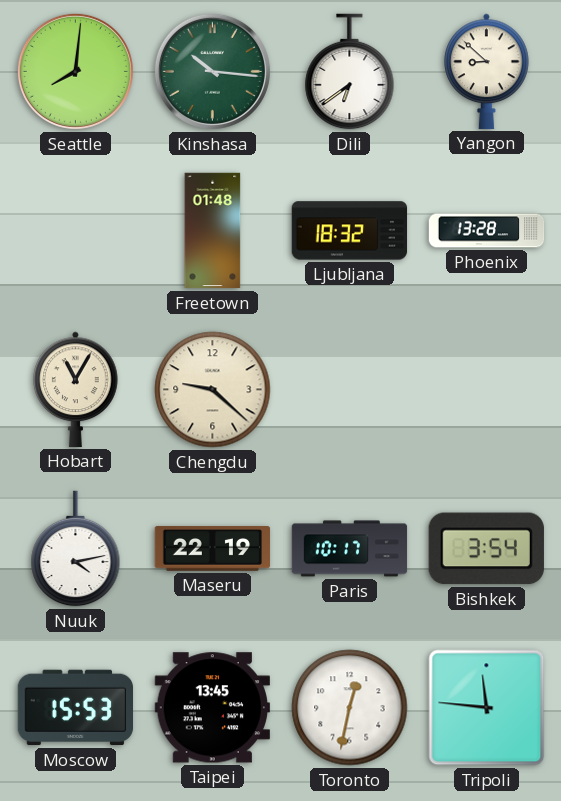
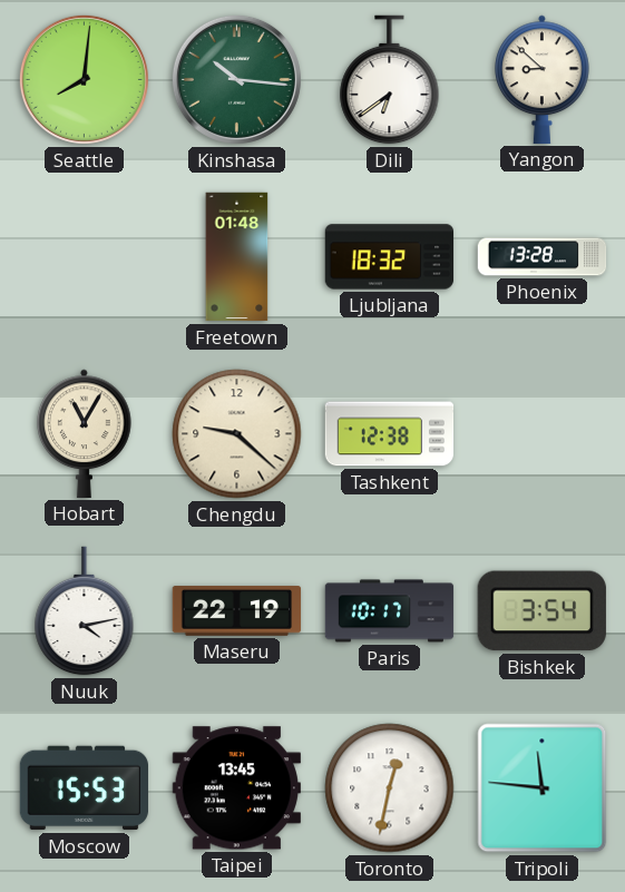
Tashkent: none -> 12:38
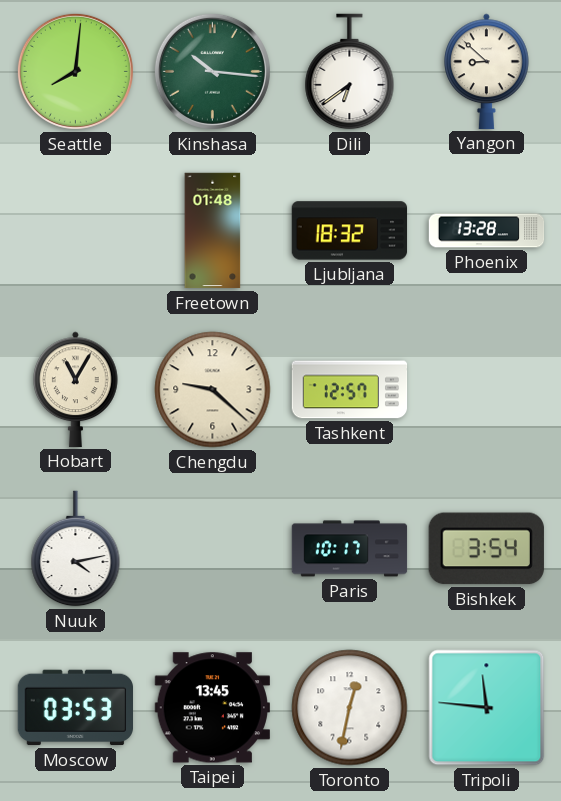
Tashkent: 12:38 -> 12:57
Maseru: 22:19 -> none
Moscow: 15:53 -> 03:53
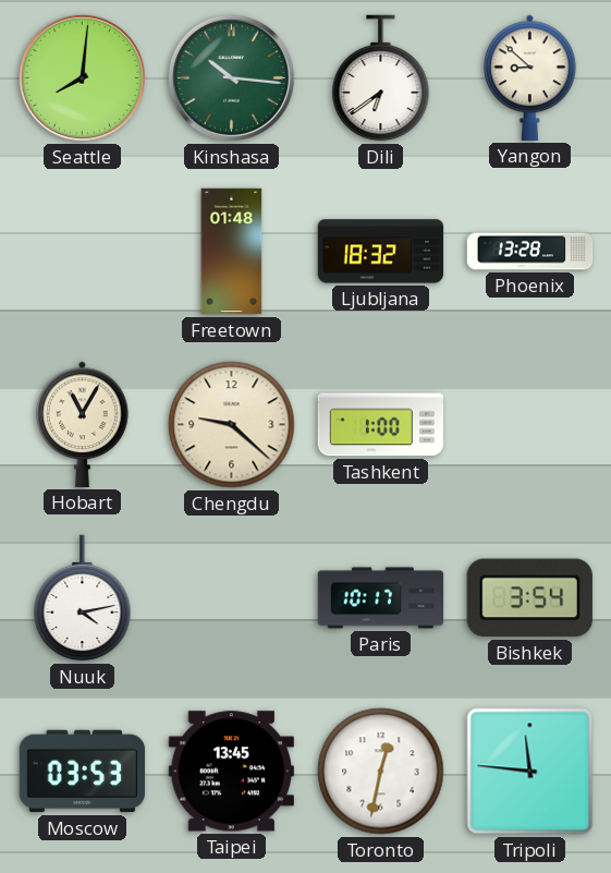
Tashkent: 12:57 -> 1:00
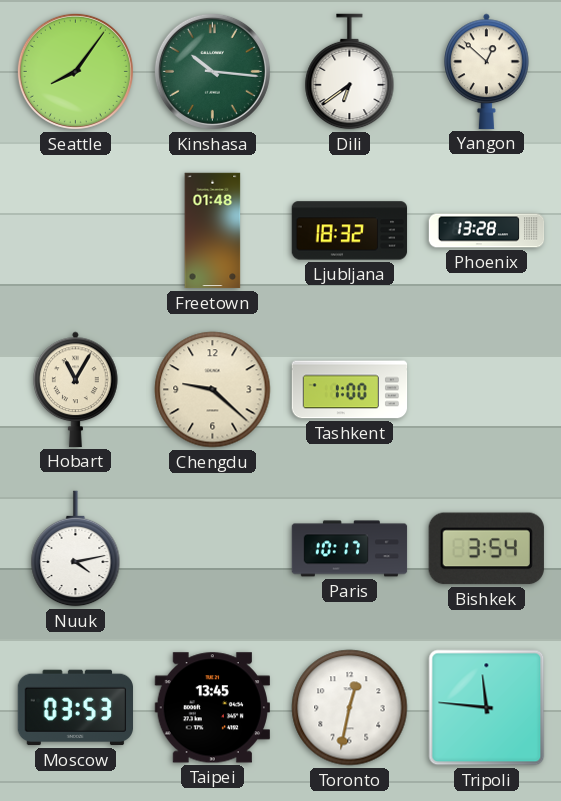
Seattle: 8:01 -> 8:06
Yangon: 8:52 -> 12:52
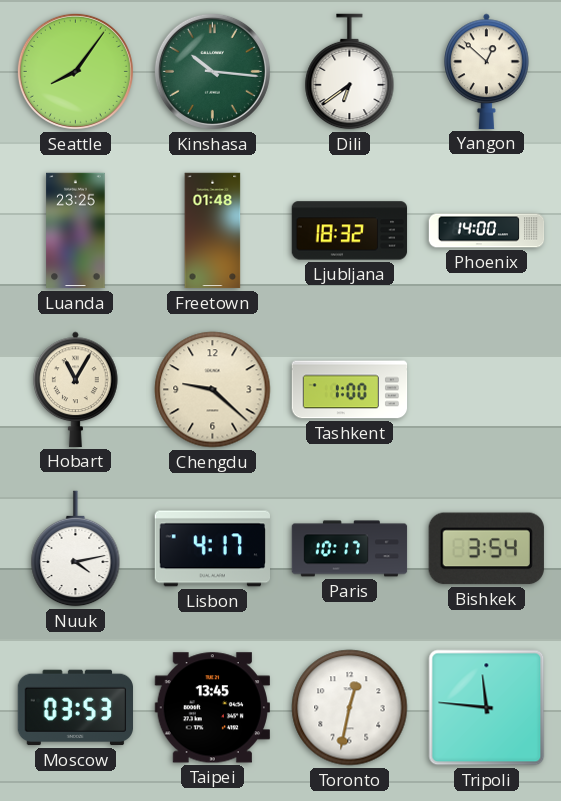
Luanda: none -> 23:25
Phoenix: 13:28 -> 14:00
Lisbon: none -> 4:17
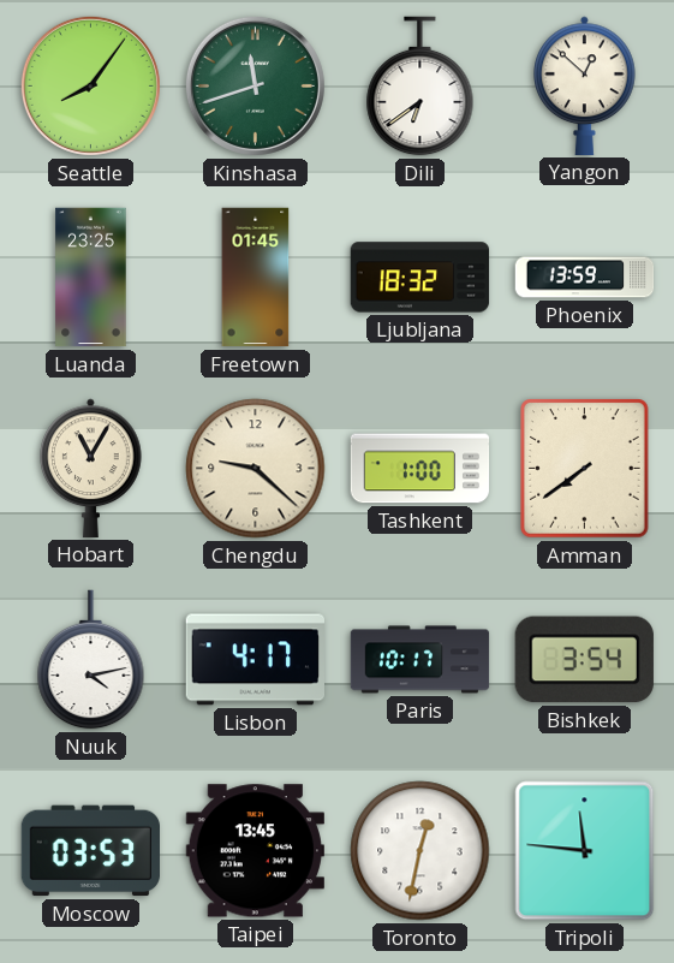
Kinshasa: 10:16 -> 11:42
Freetown: 01:48 -> 01:45
Phoenix: 14:00 -> 13:59
Amman: none -> 7:39
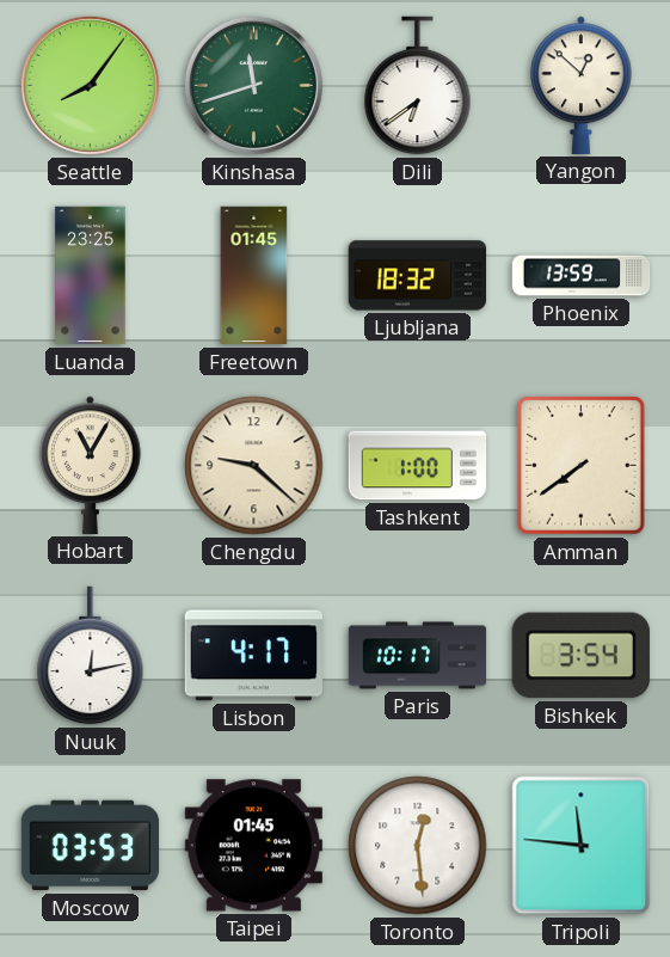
Nuuk: 4:13 -> 12:13
Taipei: 13:45 -> 01:45
Toronto: 12:32 -> 12:29
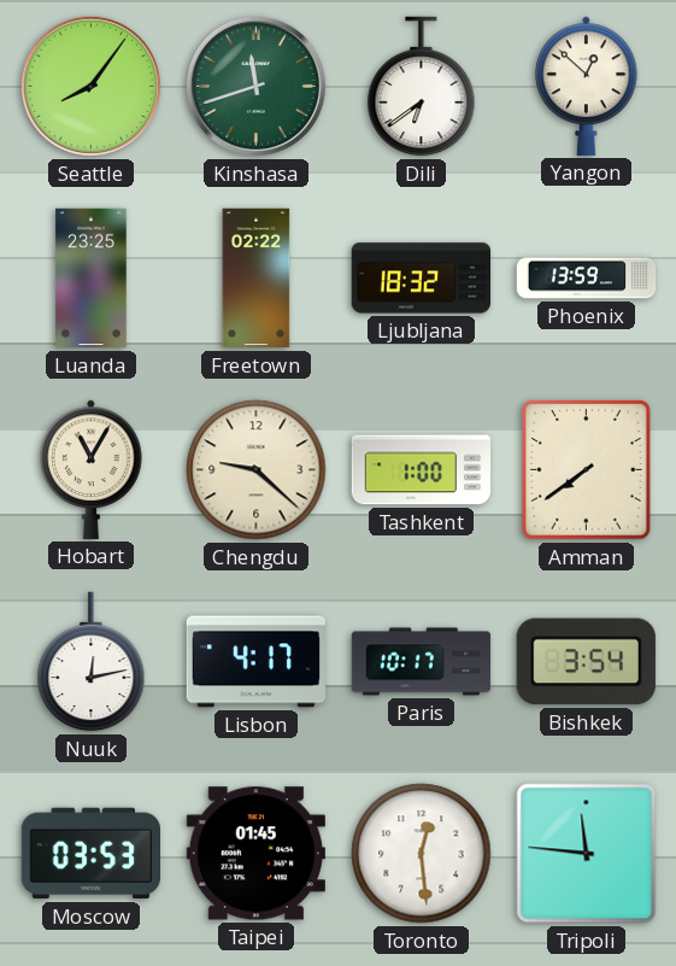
Freetown: 01:45 -> 02:22
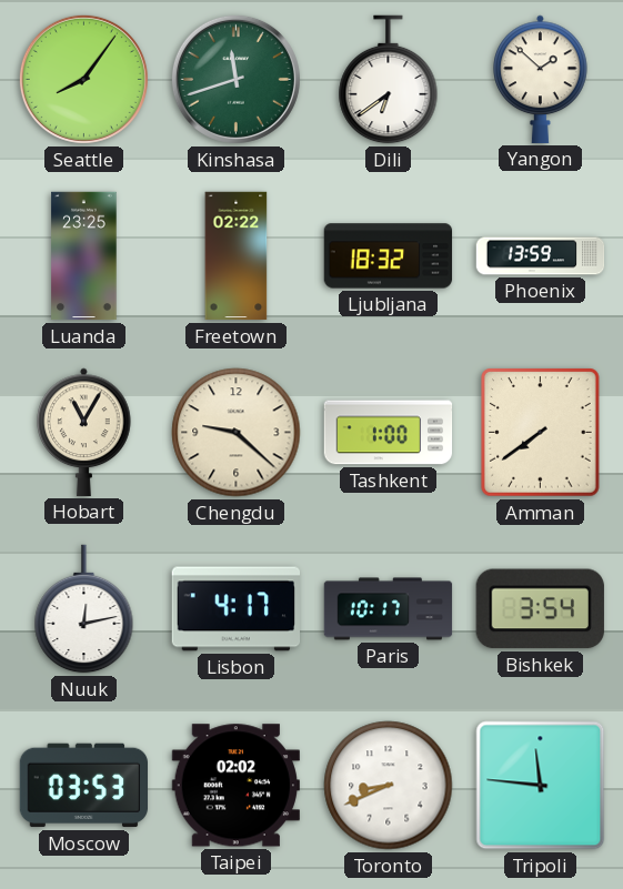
Yangon: 12:52 -> 1:52
Taipei: 01:45 -> 02:02
Toronto: 12:29 -> 8:41
